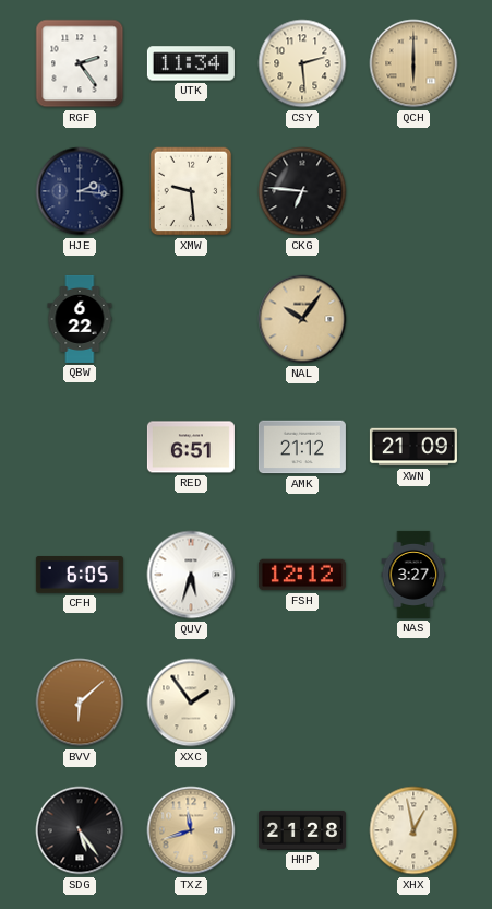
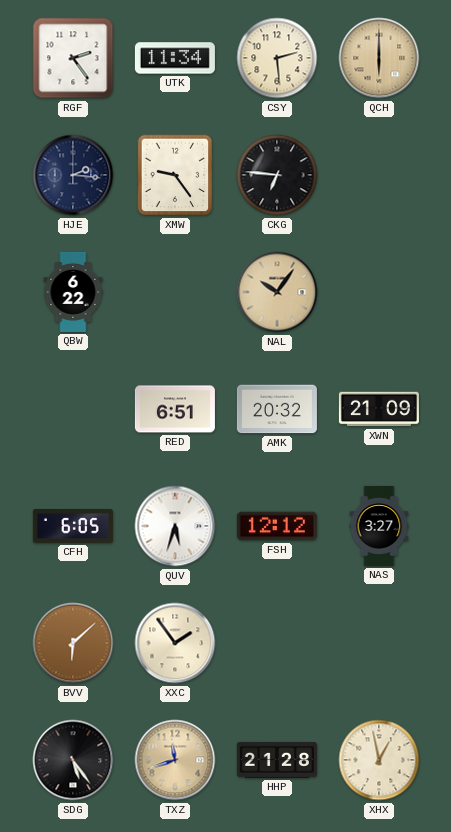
XMW: 9:29 -> 9:24
AMK: 21:12 -> 20:32
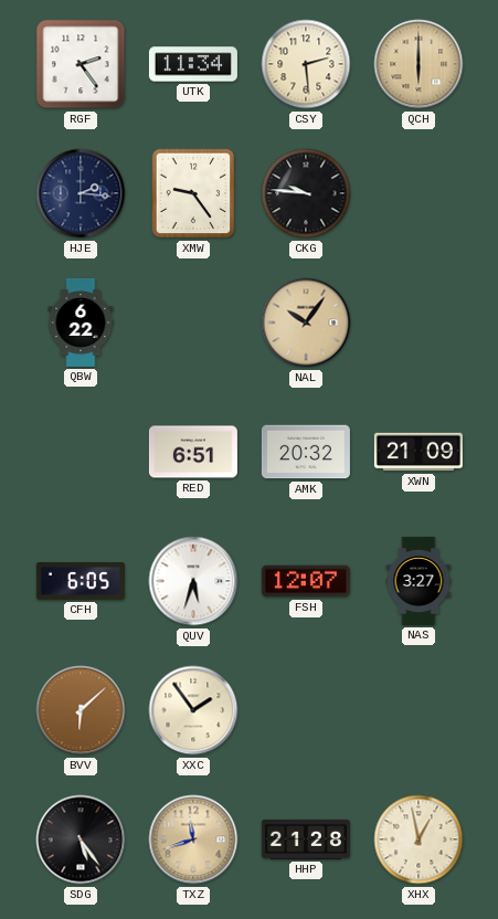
CKG: 6:46 -> 9:46
FSH: 12:12 -> 12:07
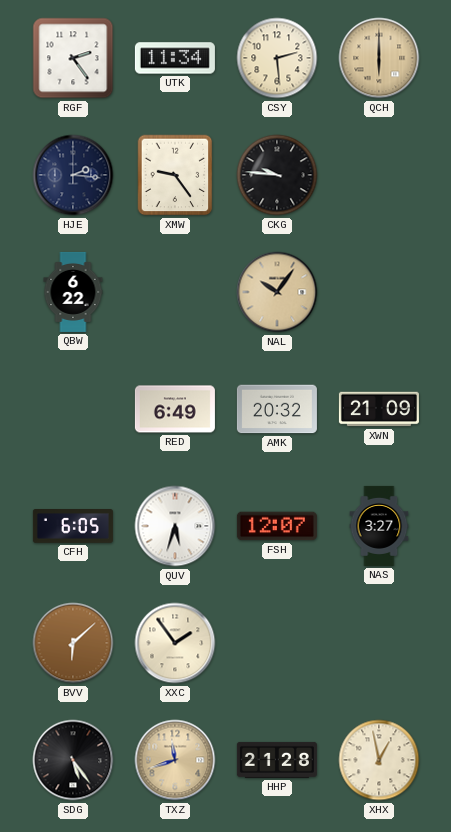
RED: 6:51 -> 6:49
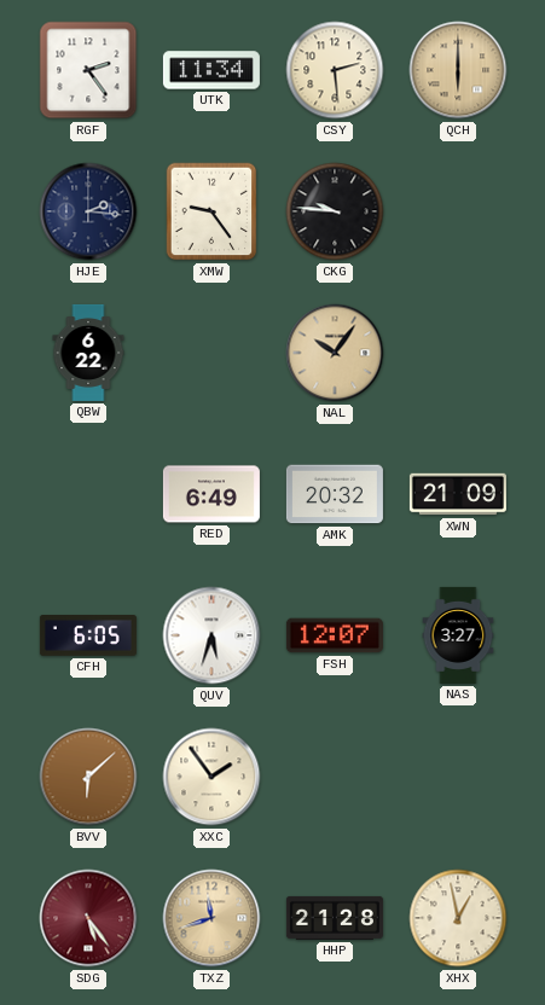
SDG dial: black -> burgundy
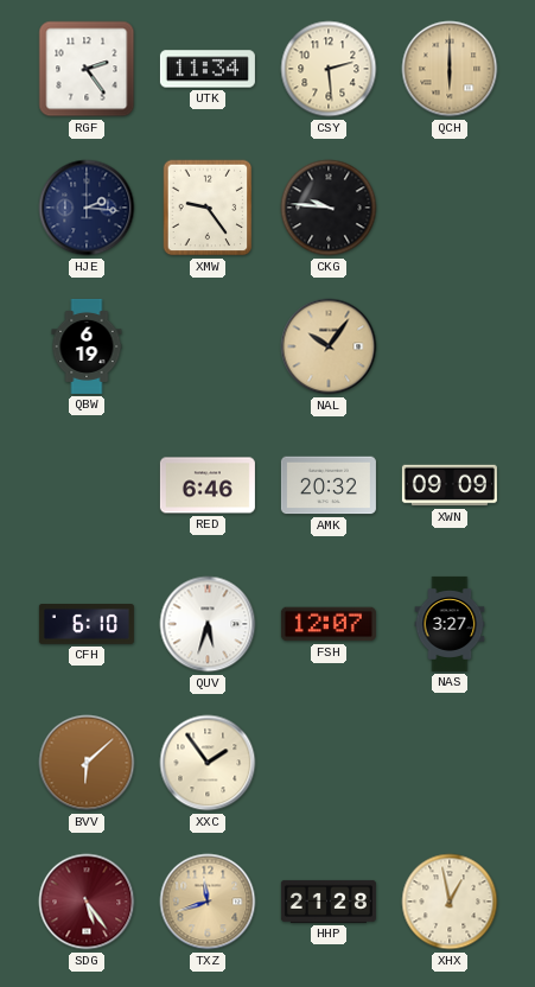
QBW: 6:22 -> 6:19
RED: 6:49 -> 6:46
XWN: 21:09 -> 09:09
CFH: 6:05 -> 6:10
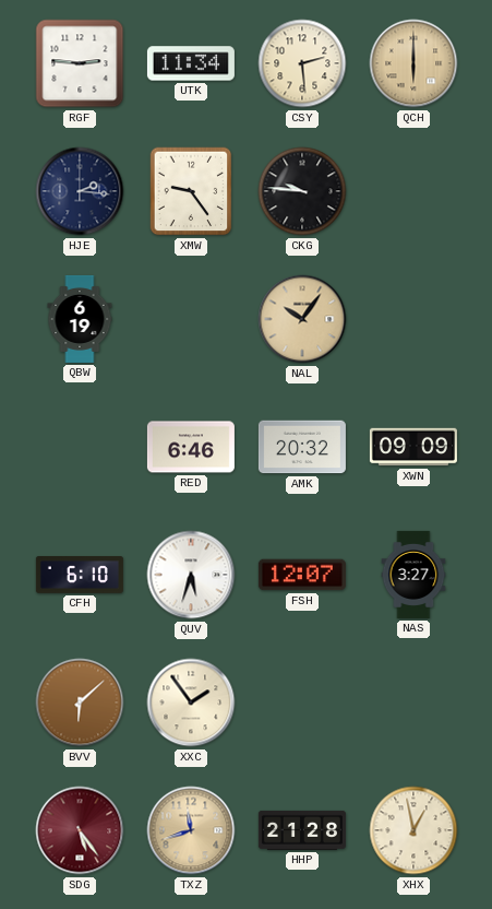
RGF: 2:24 -> 2:46
